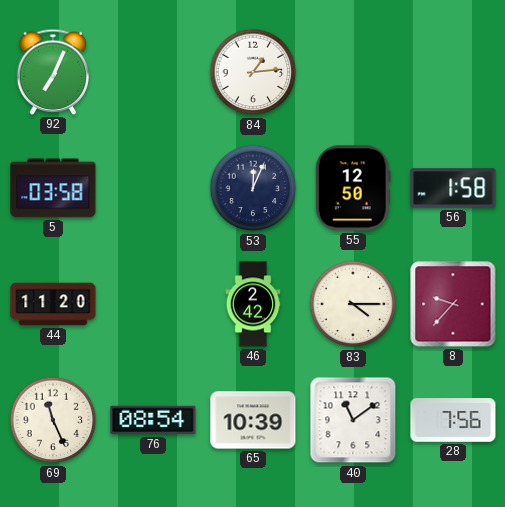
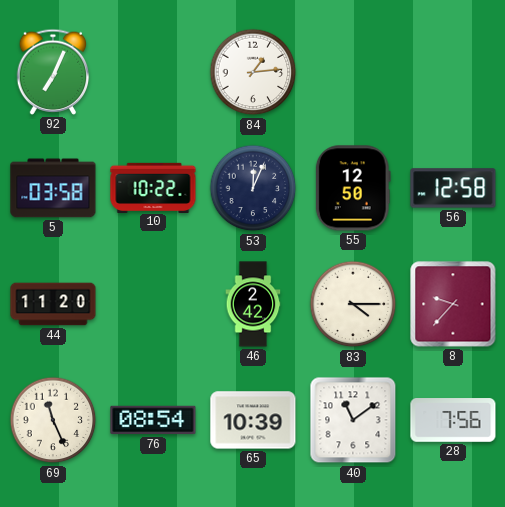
10: none -> 10:22
56: 1:58 -> 12:58
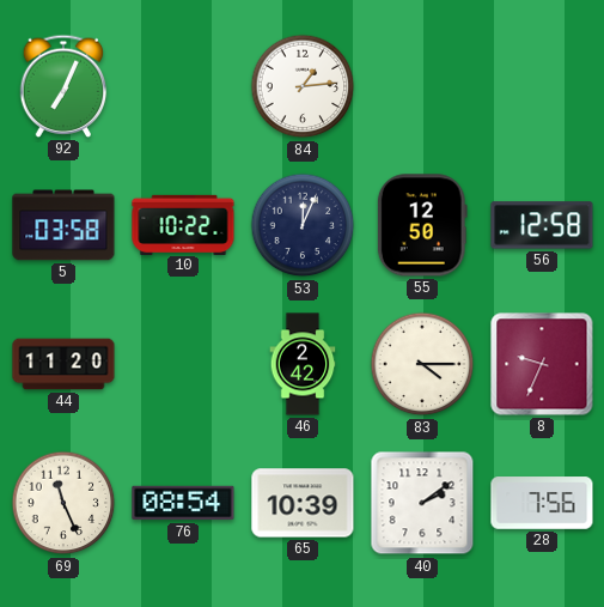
8: 9:37 -> 9:34
40: 11:09 -> 2:09
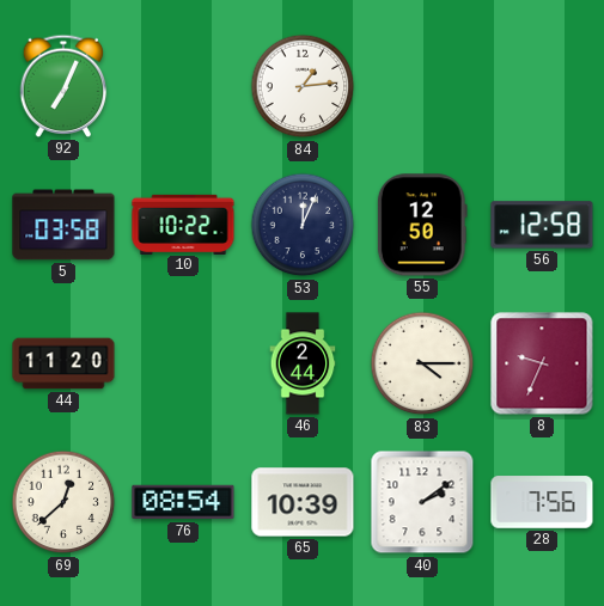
46: 2:42 -> 2:44
69: 11:26 -> 12:38
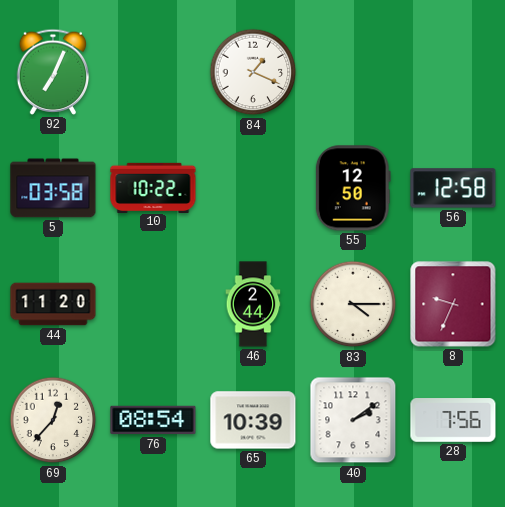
84: 1:14 -> 1:19
53: 12:04 -> none
69: 12:38 -> 12:37
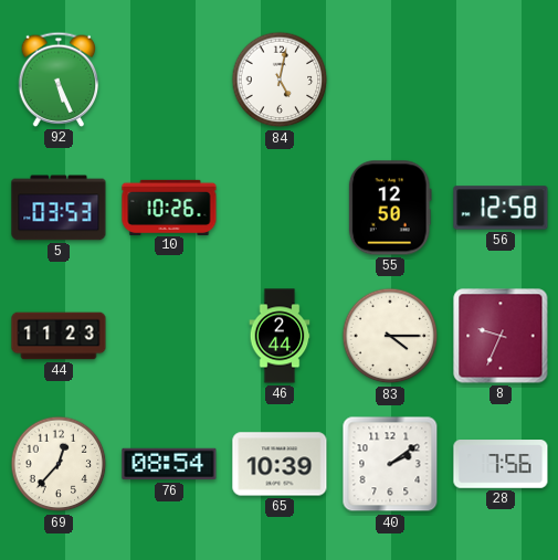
92: 7:04 -> 5:26
84: 1:19 -> 5:02
5: 03:58 -> 03:53
10: 10:22 -> 10:26
44: 11:20 -> 11:23
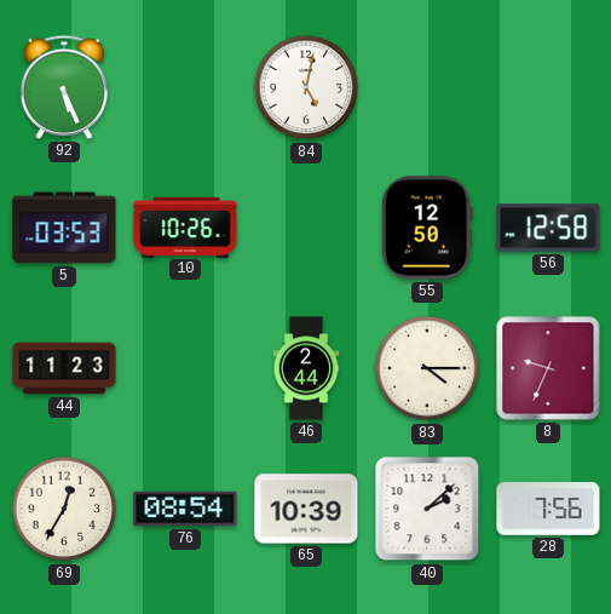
69: 12:37 -> 12:35
40: 2:09 -> 2:08
